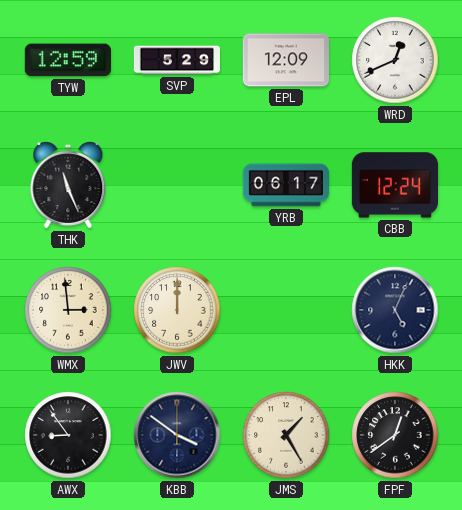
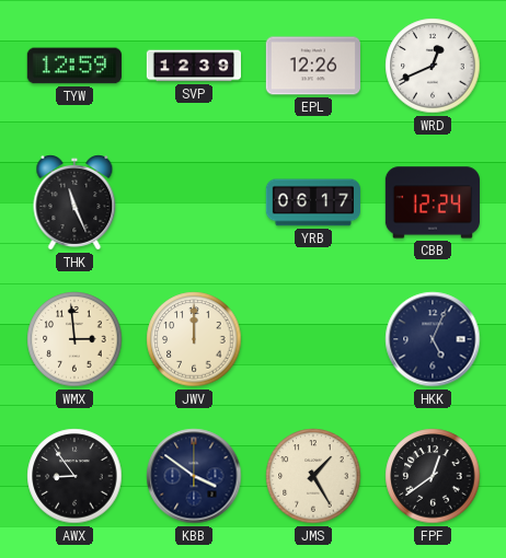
SVP: 5:29 -> 12:39
EPL: 12:09 -> 12:26
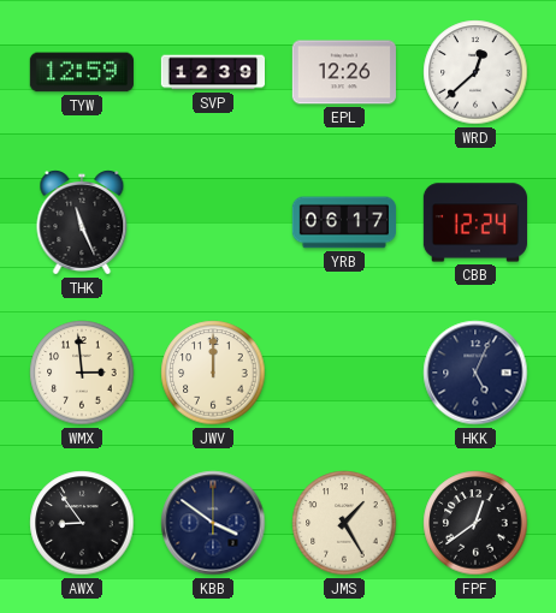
WRD: 12:41 -> 12:38
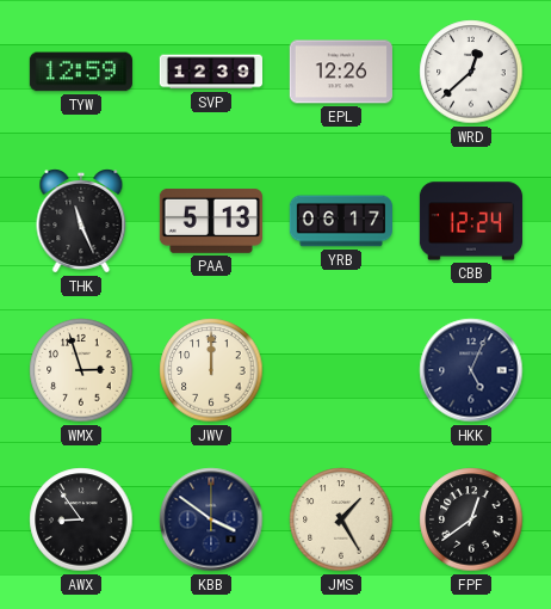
PAA: none -> 5:13
WMX: 2:59 -> 2:57
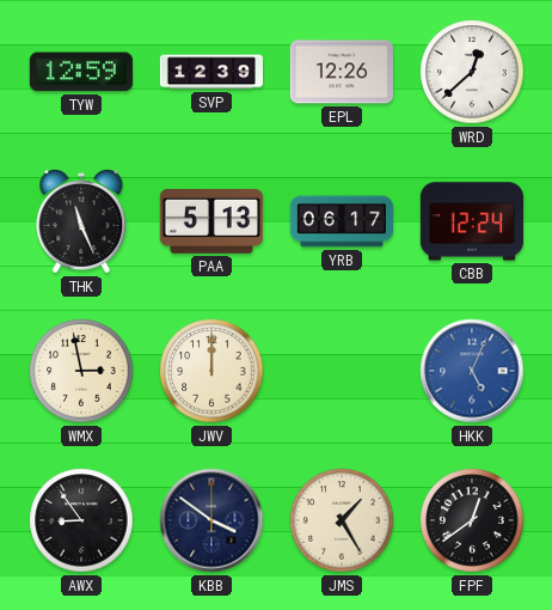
WMX: 2:57 -> 2:58
HKK dial: navy -> blue
